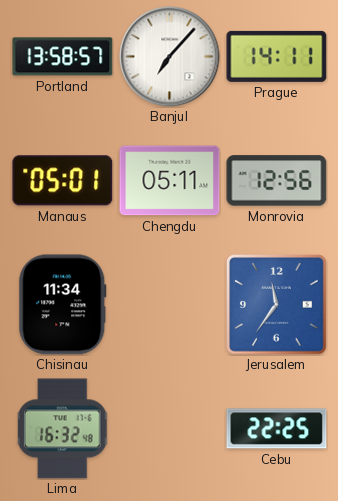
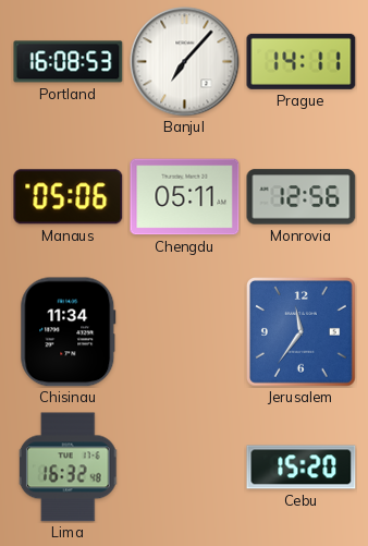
Portland: 13:58 -> 16:08
Manaus: 05:01 -> 05:06
Cebu: 22:25 -> 15:20
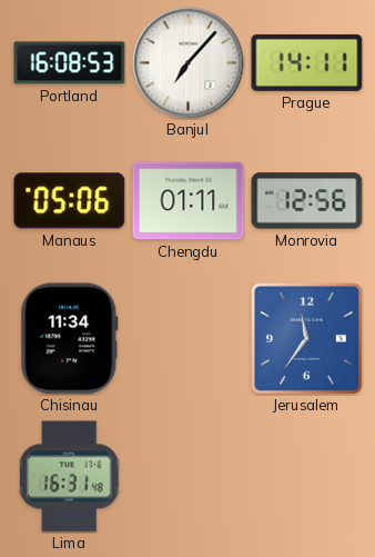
Chengdu: 05:11 -> 01:11
Lima: 16:32 -> 16:31
Cebu: 15:20 -> none
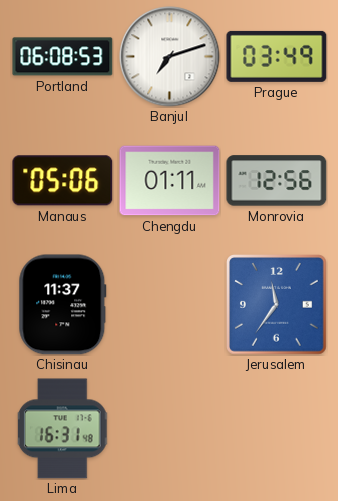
Portland: 16:08 -> 06:08
Banjul: 7:07 -> 7:12
Prague: 14:11 -> 03:49
Chisinau: 11:34 -> 11:37
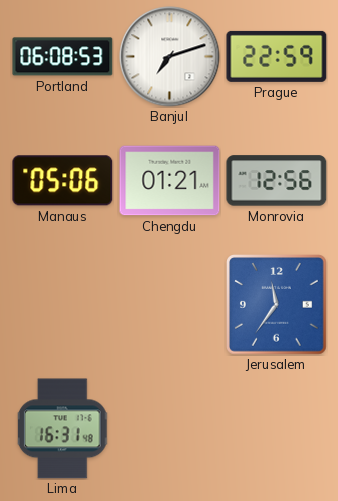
Prague: 03:49 -> 22:59
Chengdu: 01:11 -> 01:21
Chisinau: 11:37 -> none
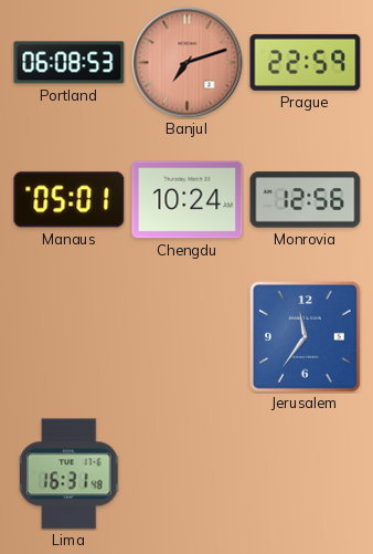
Banjul dial: white -> salmon
Manaus: 05:06 -> 05:01
Chengdu: 01:21 -> 10:24
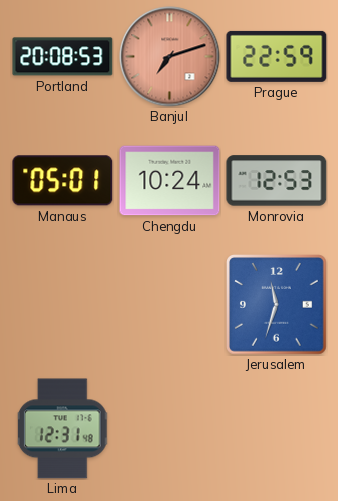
Portland: 06:08 -> 20:08
Monrovia: 12:56 -> 12:53
Jerusalem: 11:36 -> 11:33
Lima: 16:31 -> 12:31
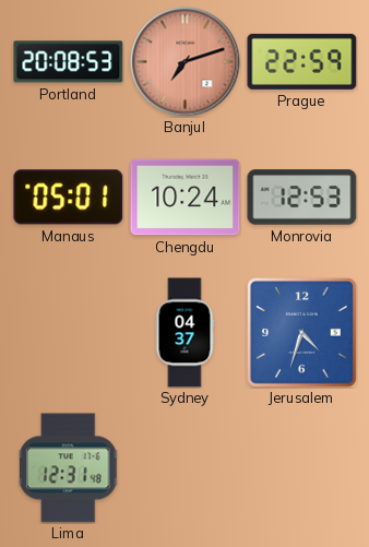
Sydney: none -> 04:37
Jerusalem: 11:33 -> 4:33
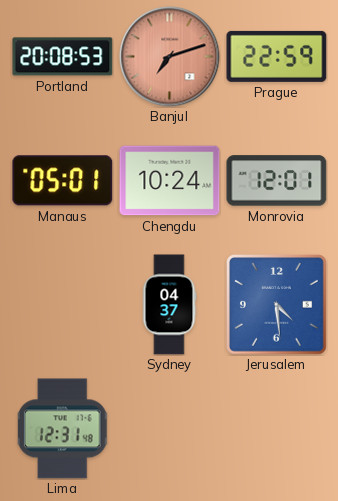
Monrovia: 12:53 -> 12:01
Jerusalem: 4:33 -> 4:29
